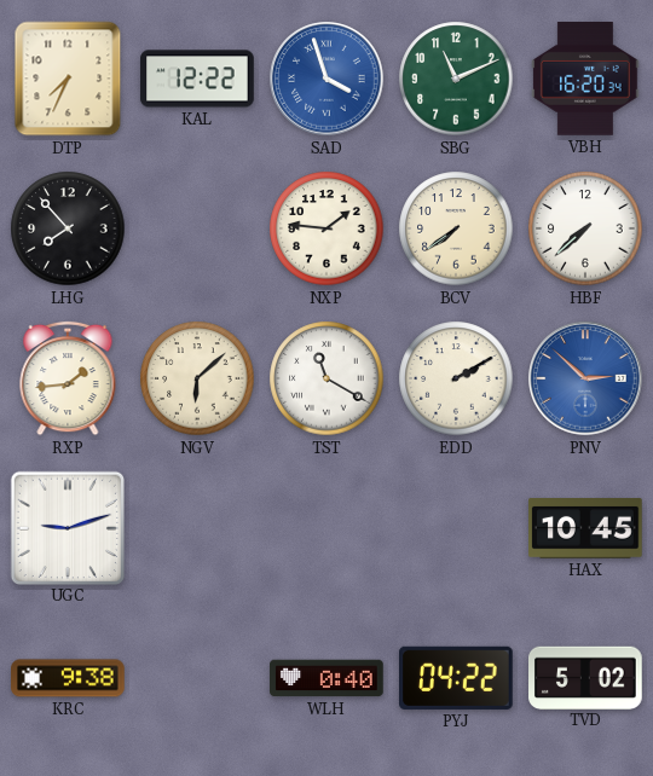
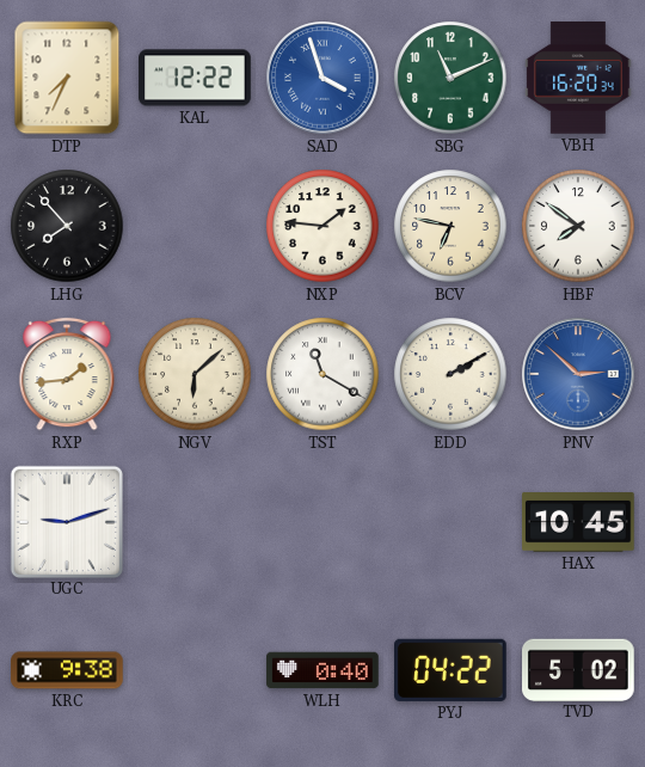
BCV: 7:39 -> 6:47
HBF: 7:38 -> 7:51
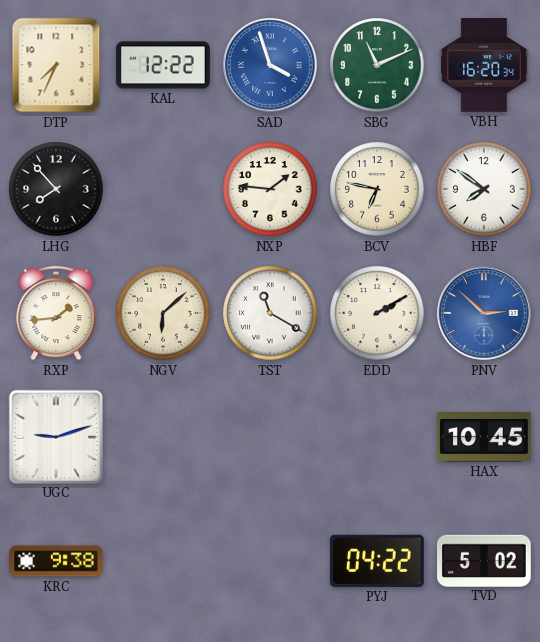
WLH: 0:40 -> none
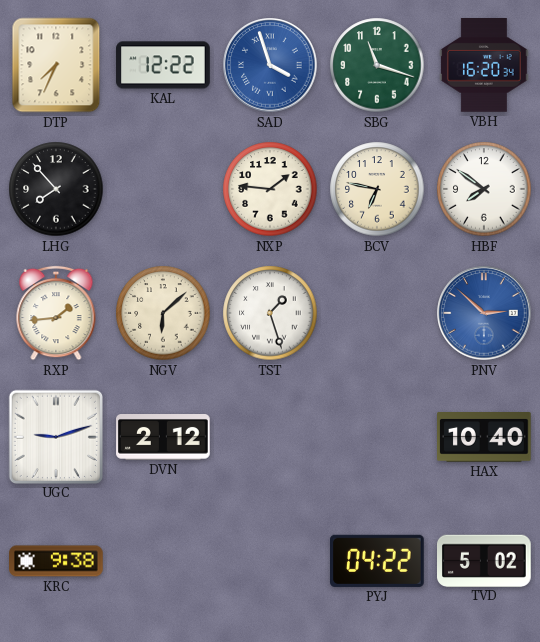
SBG: 11:11 -> 11:18
TST: 11:20 -> 1:27
EDD: 2:10 -> none
DVN: none -> 2:12
HAX: 10:45 -> 10:40
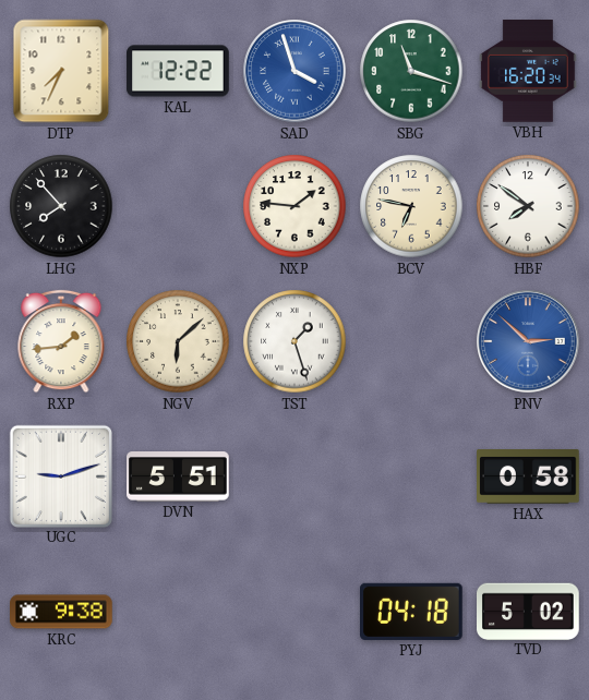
DVN: 2:12 -> 5:51
HAX: 10:40 -> 0:58
PYJ: 04:22 -> 04:18
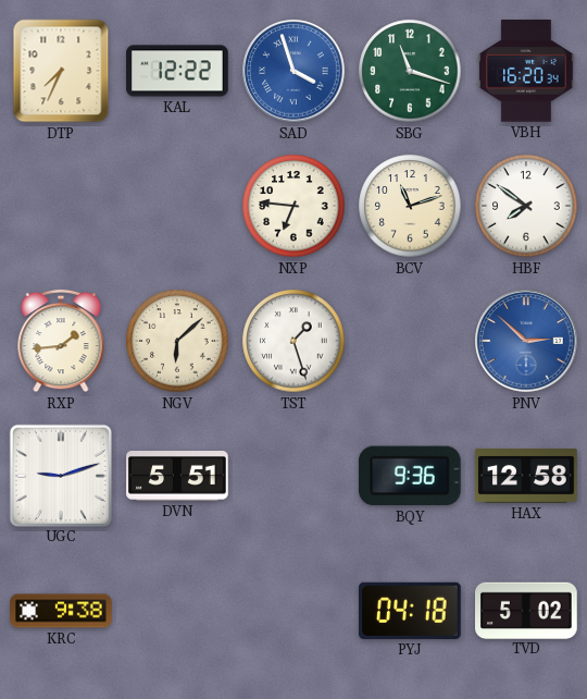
LHG: 7:53 -> none
NXP: 1:46 -> 6:46
BCV: 6:47 -> 11:12
BQY: none -> 9:36
HAX: 0:58 -> 12:58
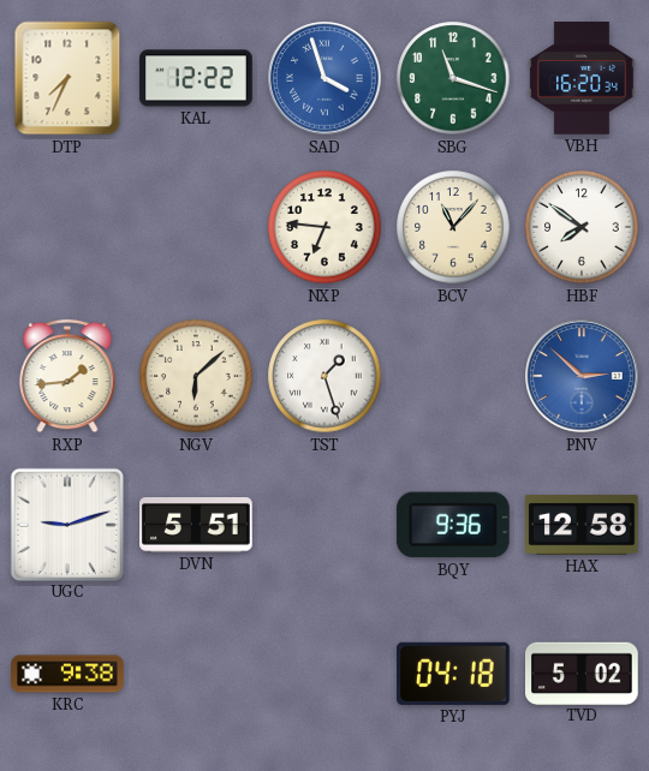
BCV: 11:12 -> 11:07
